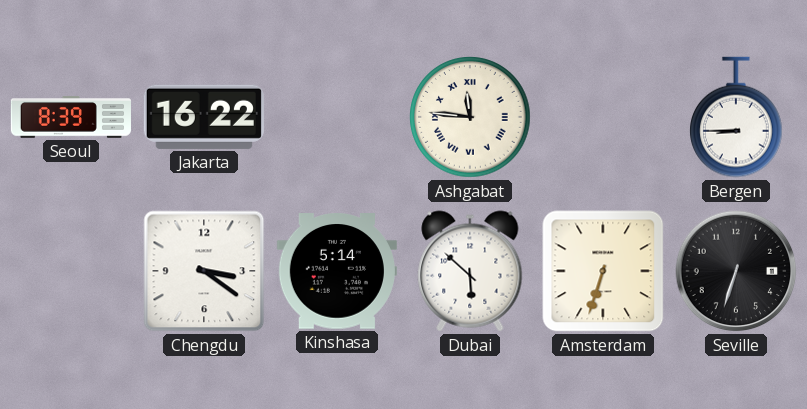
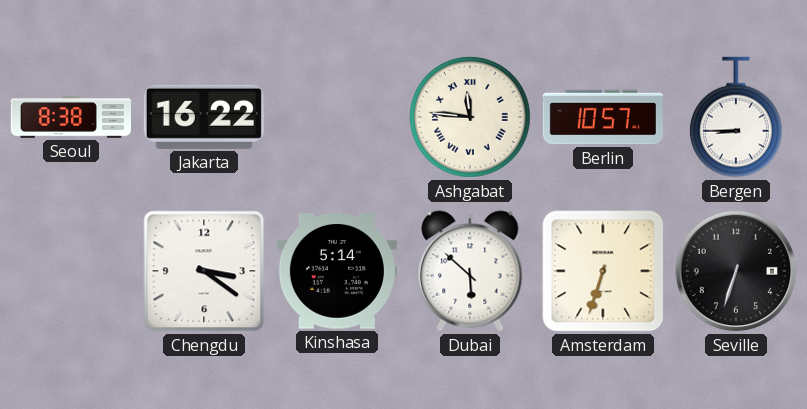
Seoul: 8:39 -> 8:38
Berlin: none -> 10:57
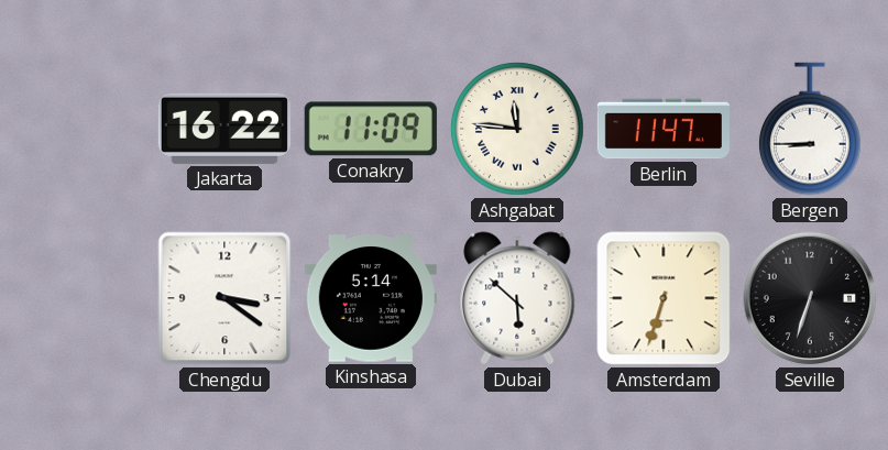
Seoul: 8:38 -> none
Conakry: none -> 11:09
Berlin: 10:57 -> 11:47
